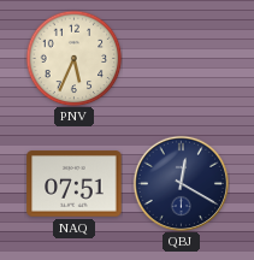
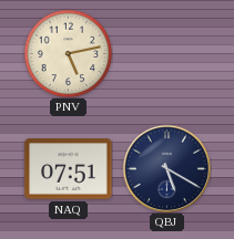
PNV: 5:34 -> 5:13
QBJ: 12:20 -> 5:20
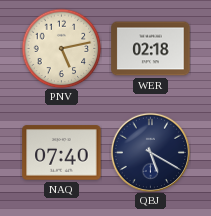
WER: none -> 02:18
NAQ: 07:51 -> 07:40
